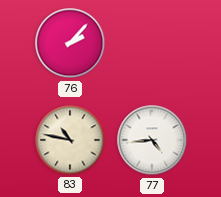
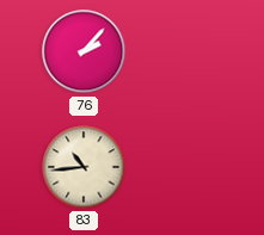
83: 10:47 -> 10:44
77: 4:44 -> none
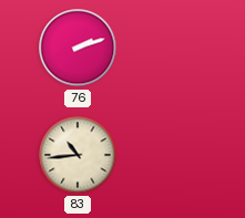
76: 2:07 -> 2:12
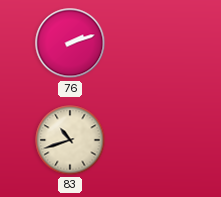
83: 10:44 -> 10:42
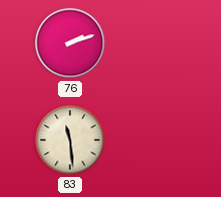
83: 10:42 -> 11:29
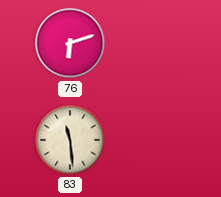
76: 2:12 -> 6:12
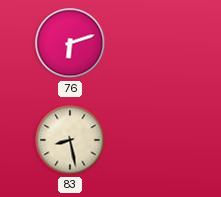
83: 11:29 -> 8:28
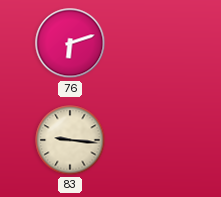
83: 8:28 -> 9:16
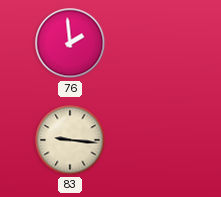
76: 6:12 -> 1:59
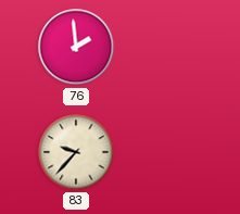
83: 9:16 -> 9:37
